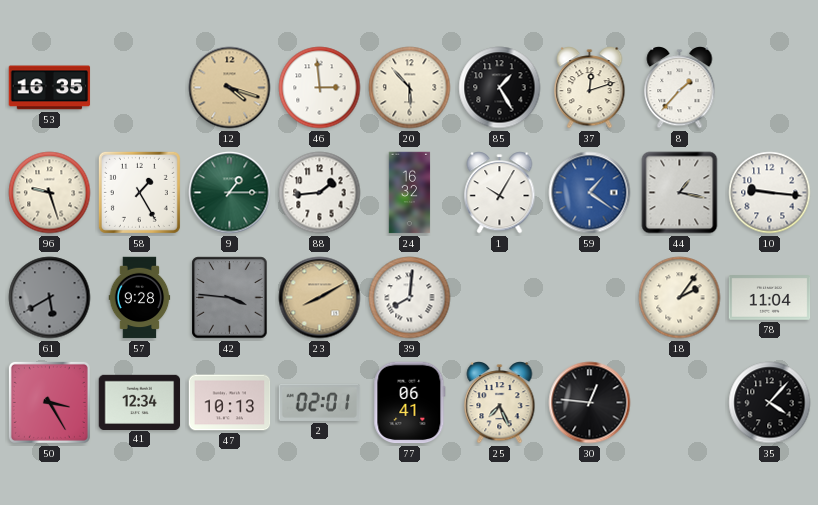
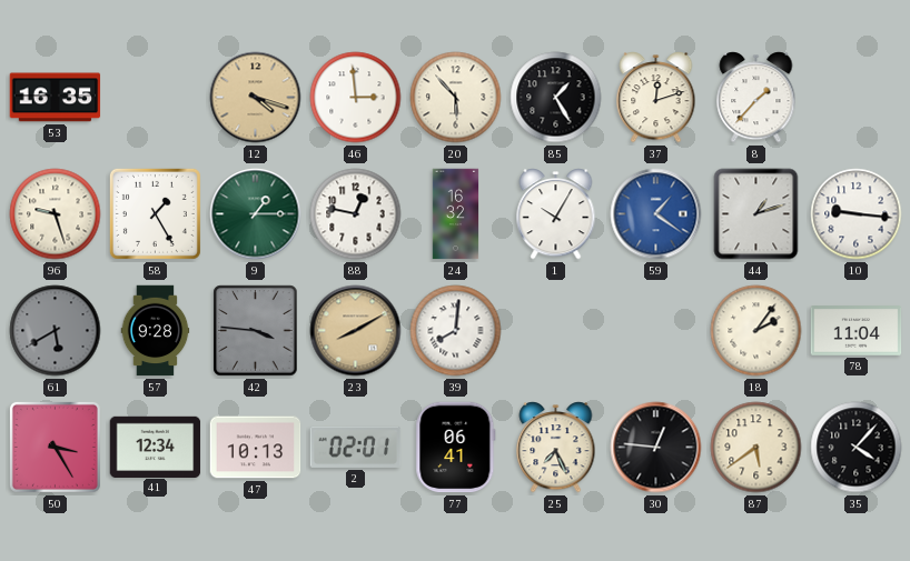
88: 1:44 -> 12:47
44: 1:17 -> 1:12
87: none -> 5:39
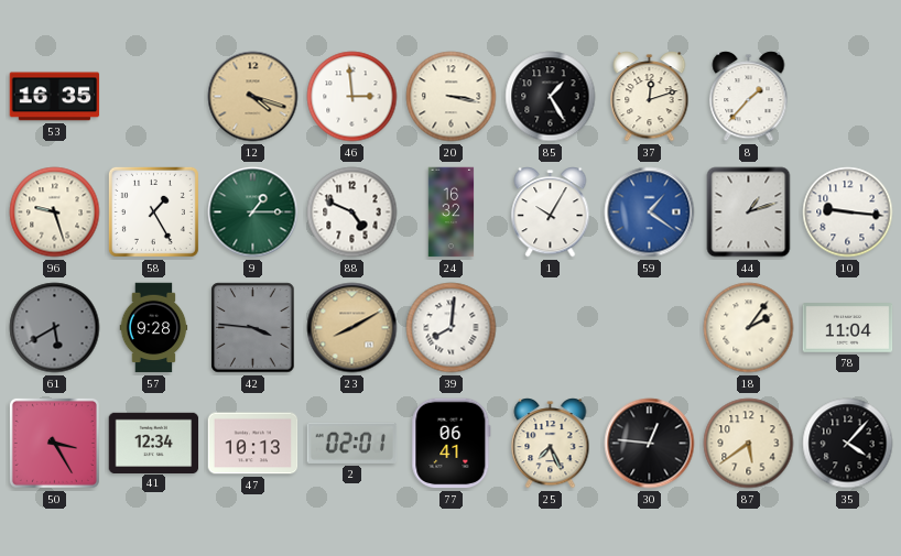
20: 5:53 -> 3:17
88: 12:47 -> 4:49
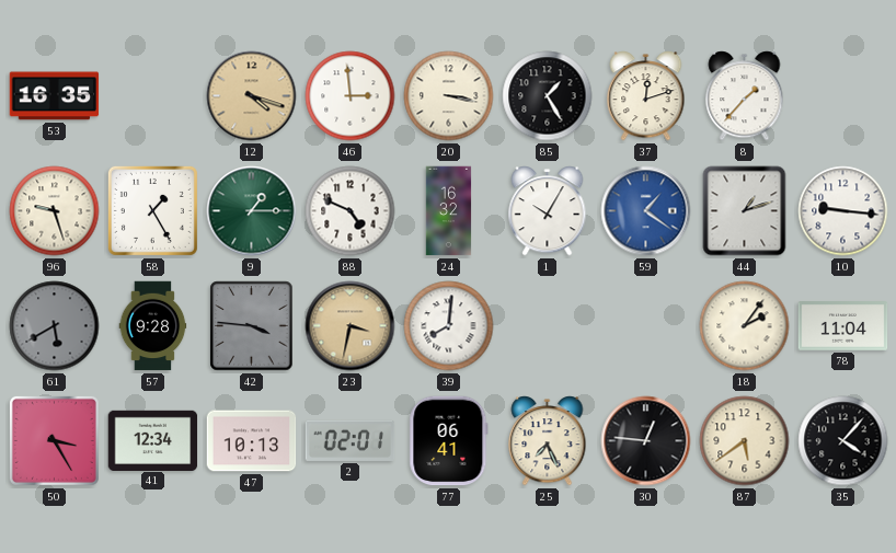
23: 8:10 -> 3:32
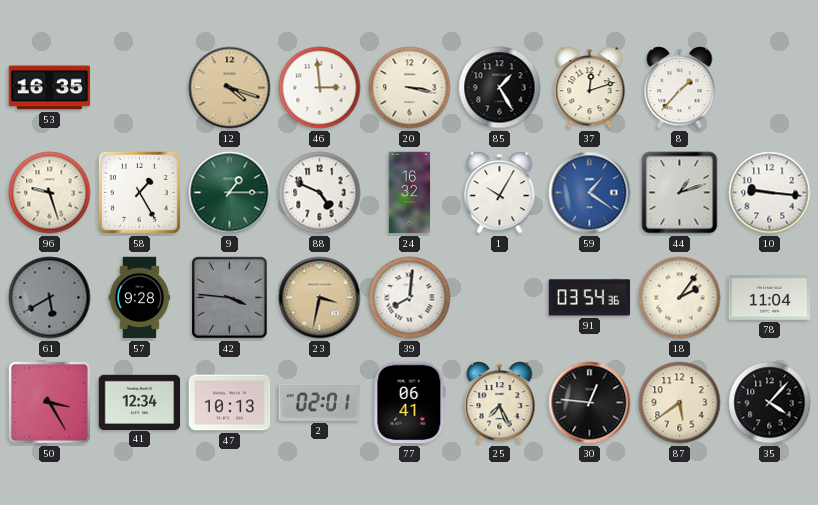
91: none -> 03:54
